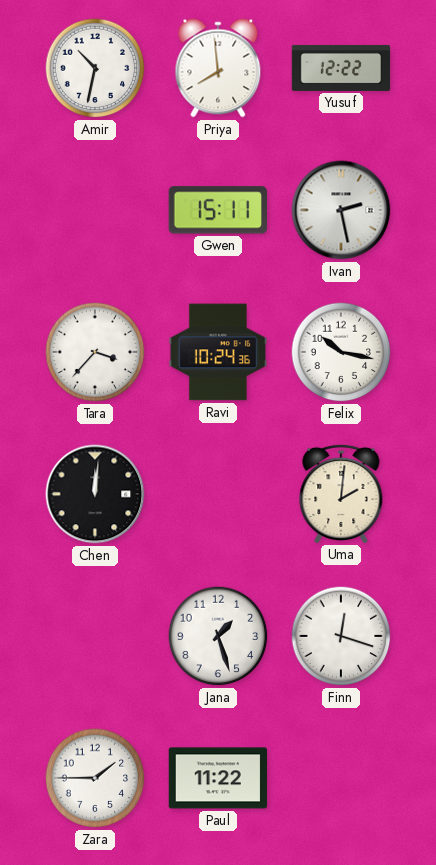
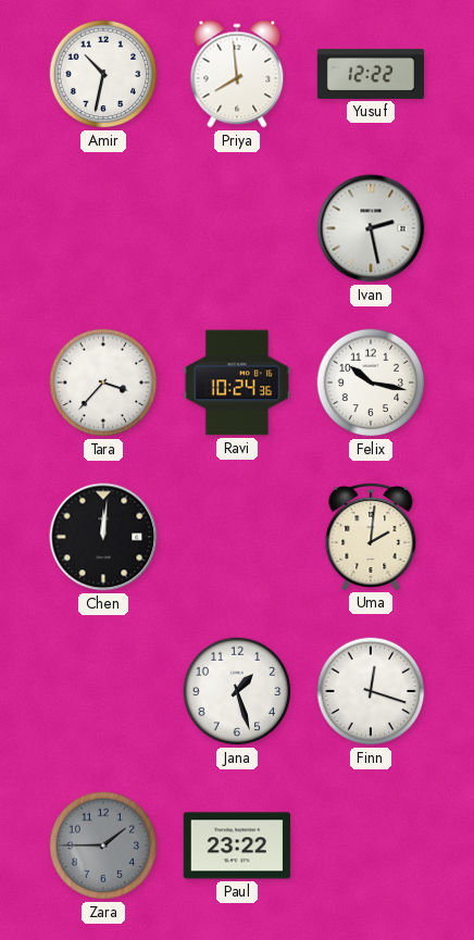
Gwen: 15:11 -> none
Zara dial: white -> grey
Paul: 11:22 -> 23:22
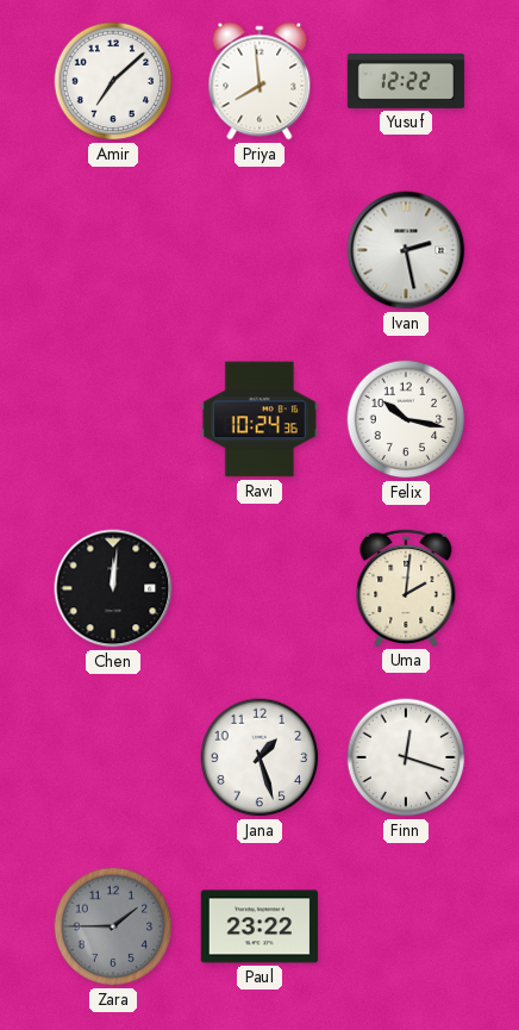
Amir: 10:32 -> 7:08
Tara: 3:37 -> none
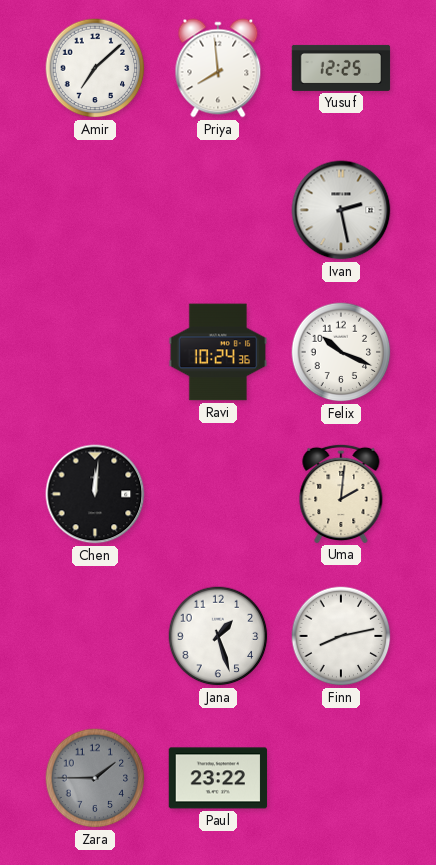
Yusuf: 12:22 -> 12:25
Felix: 10:17 -> 10:19
Finn: 12:18 -> 8:13
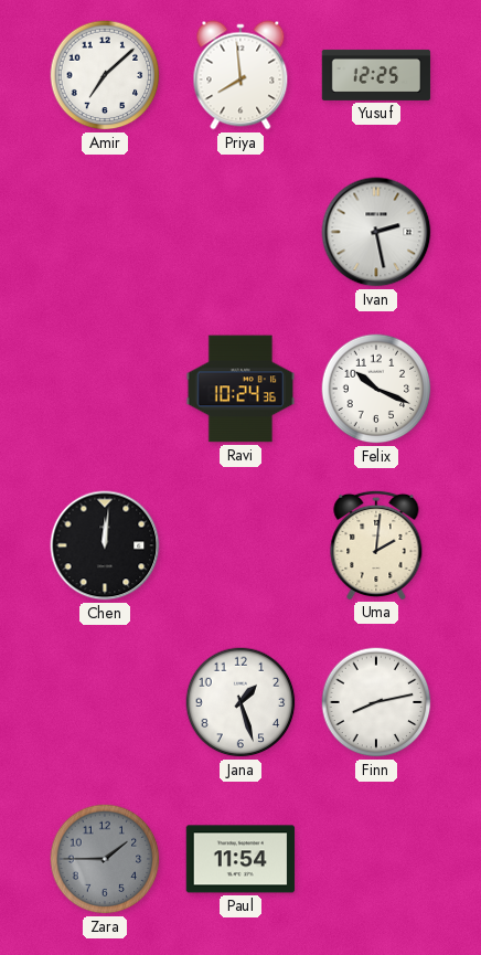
Paul: 23:22 -> 11:54
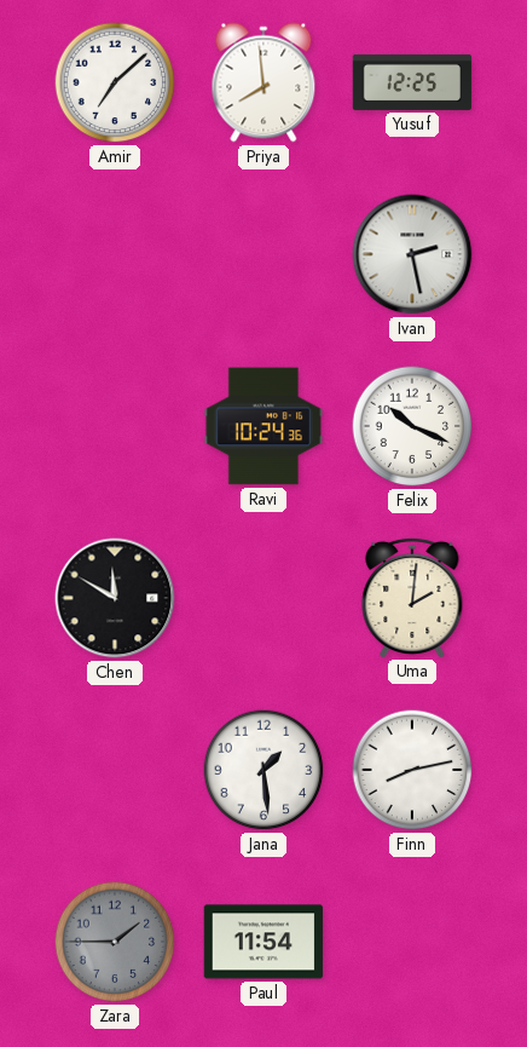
Chen: 12:01 -> 11:50
Jana: 1:27 -> 1:29
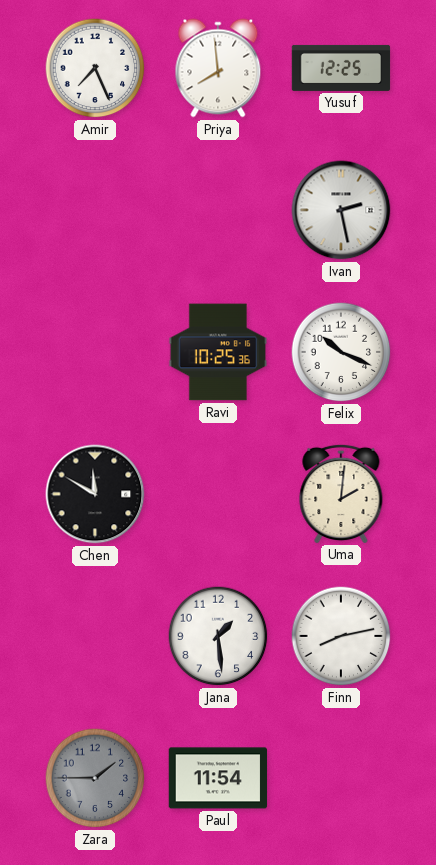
Amir: 7:08 -> 7:26
Ravi: 10:24 -> 10:25
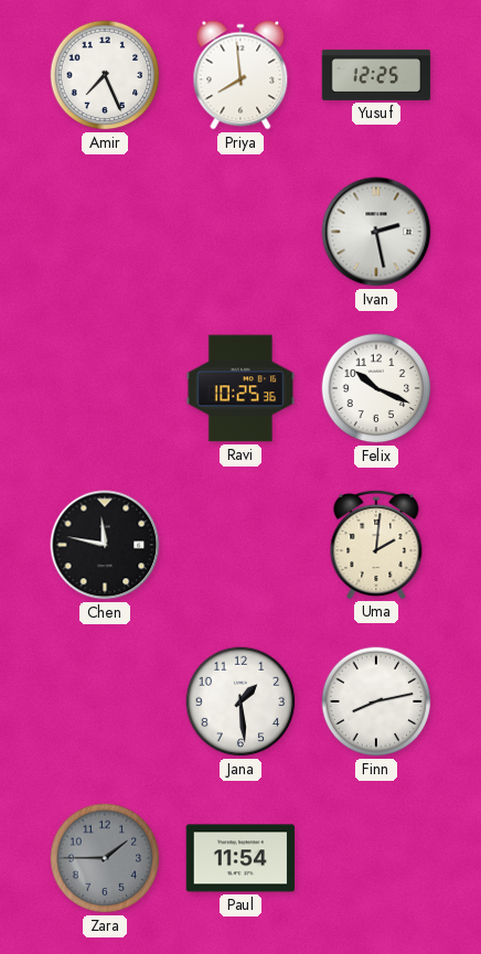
Chen: 11:50 -> 11:47
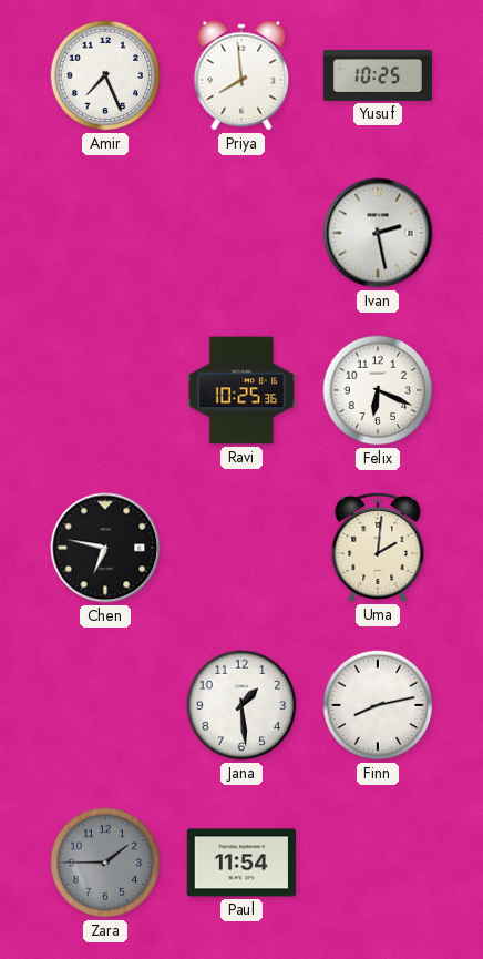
Yusuf: 12:25 -> 10:25
Felix: 10:19 -> 6:19
Chen: 11:47 -> 6:47
